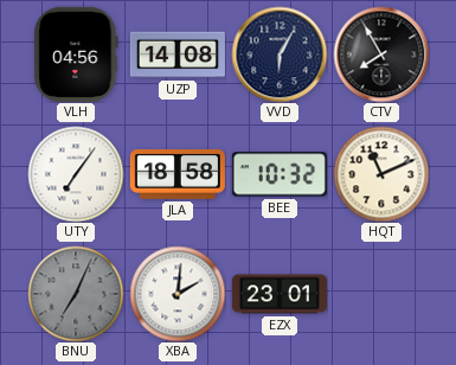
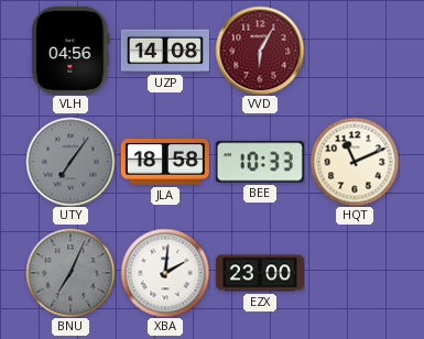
VVD dial: navy -> burgundy
CTV: 7:55 -> none
UTY dial: white -> grey
BEE: 10:32 -> 10:33
EZX: 23:01 -> 23:00
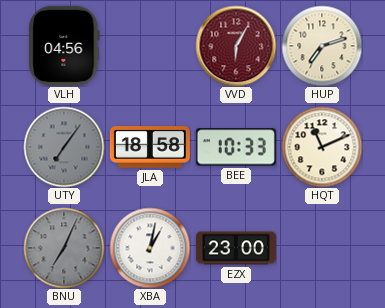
UZP: 14:08 -> none
HUP: none -> 7:12
XBA: 2:01 -> 1:02
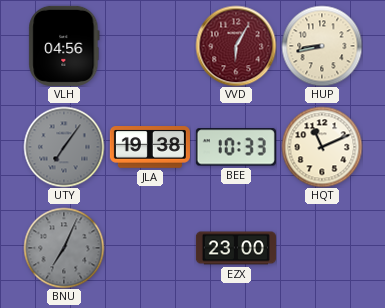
HUP: 7:12 -> 8:43
JLA: 18:58 -> 19:38
XBA: 1:02 -> none
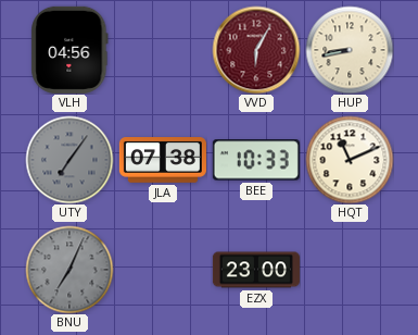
JLA: 19:38 -> 07:38
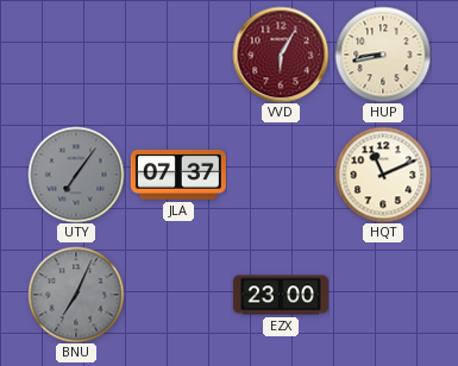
VLH: 04:56 -> none
JLA: 07:38 -> 07:37
BEE: 10:33 -> none
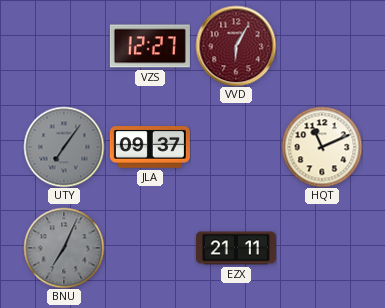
VZS: none -> 12:27
HUP: 8:43 -> none
JLA: 07:37 -> 09:37
EZX: 23:00 -> 21:11
